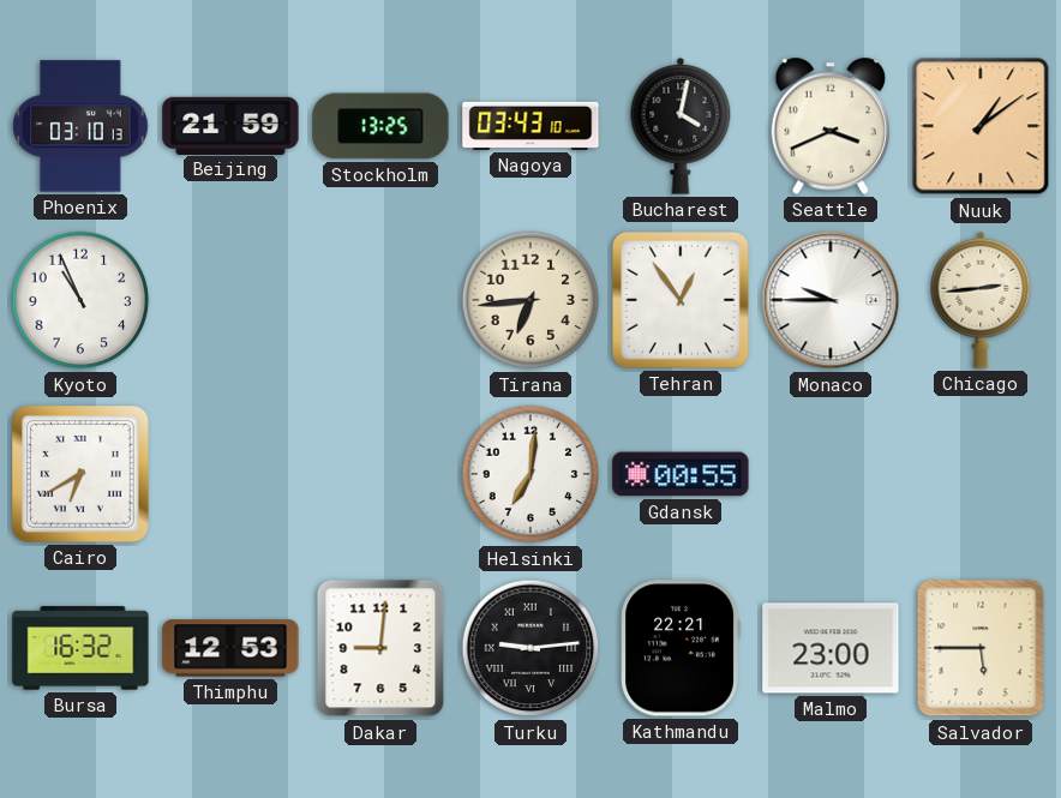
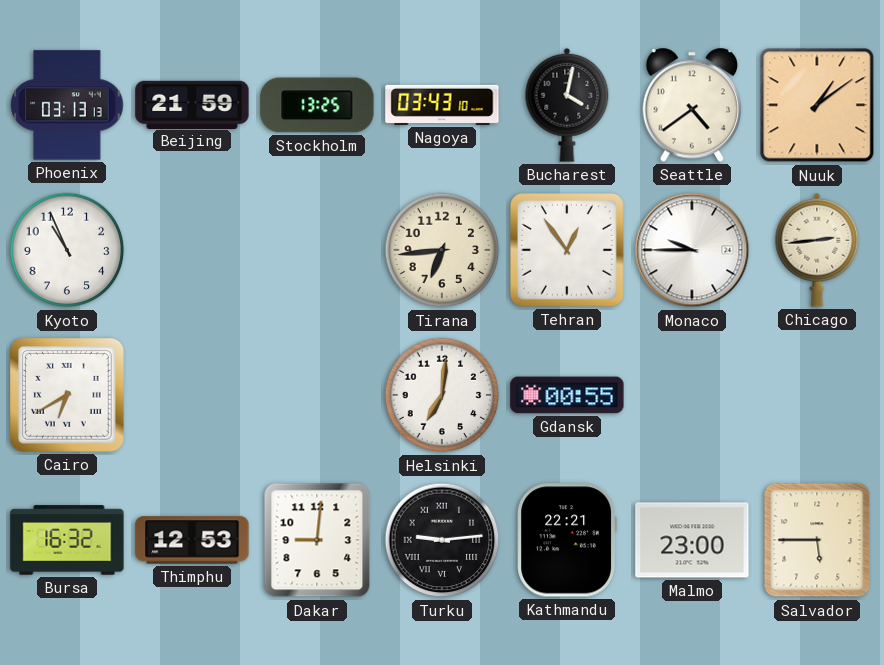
Phoenix: 03:10 -> 03:13
Seattle: 3:41 -> 4:39
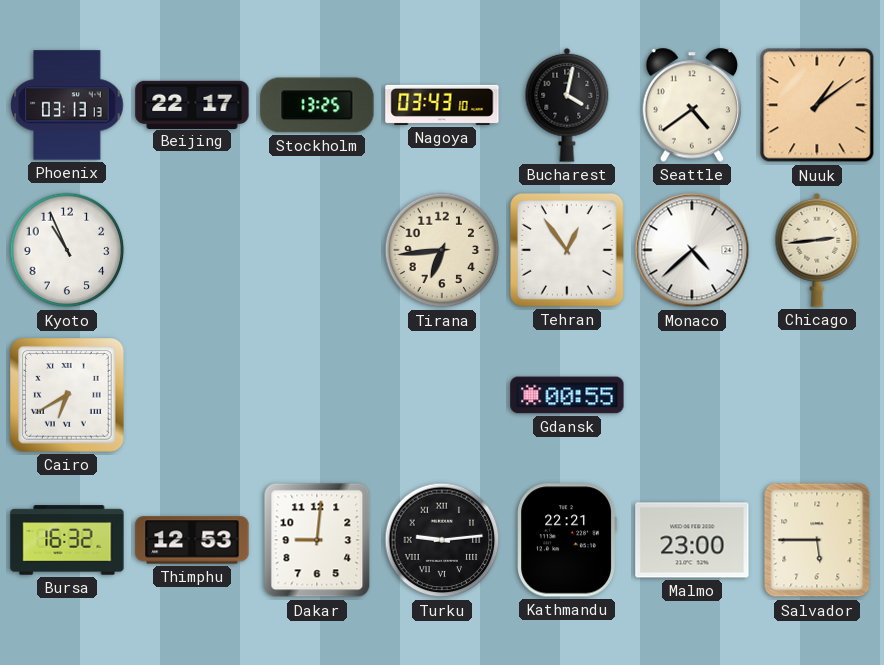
Beijing: 21:59 -> 22:17
Monaco: 9:45 -> 4:38
Helsinki: 7:01 -> none
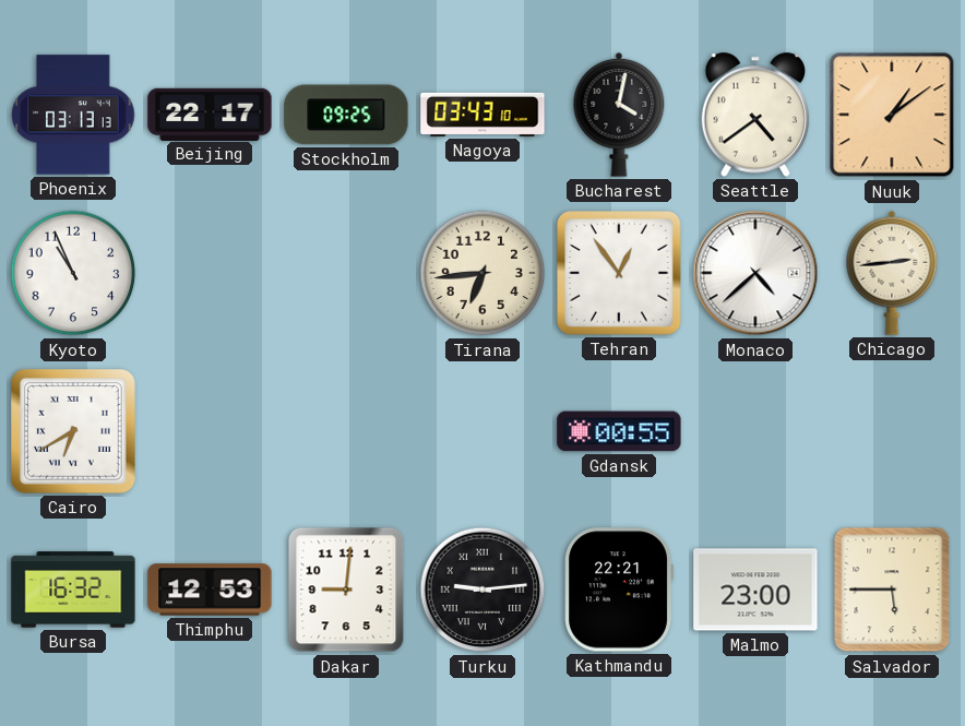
Stockholm: 13:25 -> 09:25
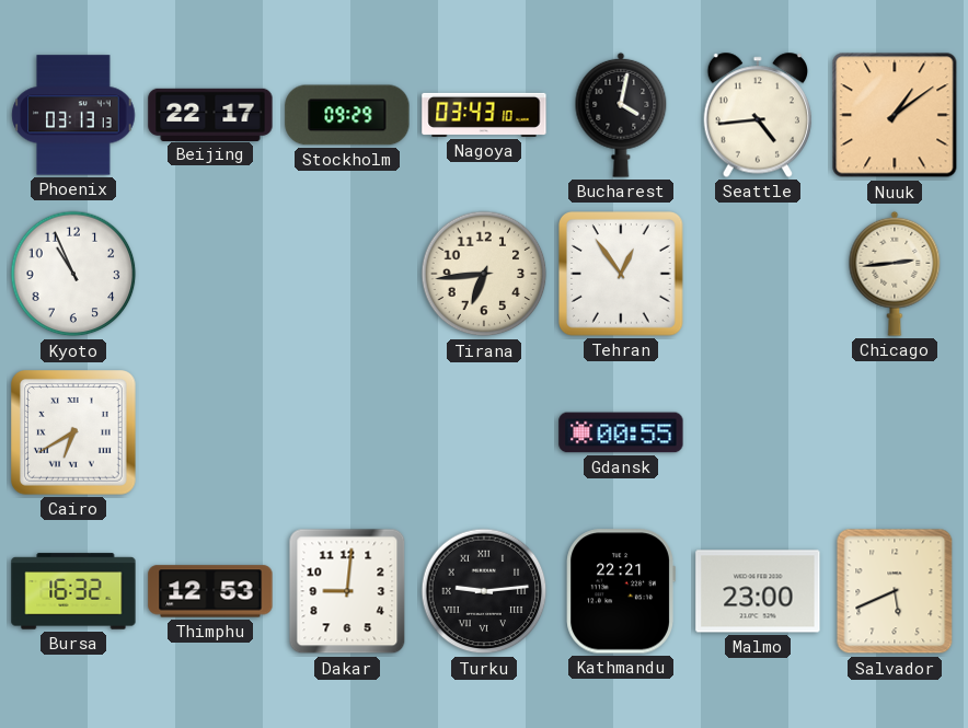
Stockholm: 09:25 -> 09:29
Seattle: 4:39 -> 4:44
Monaco: 4:38 -> none
Salvador: 5:45 -> 5:41
